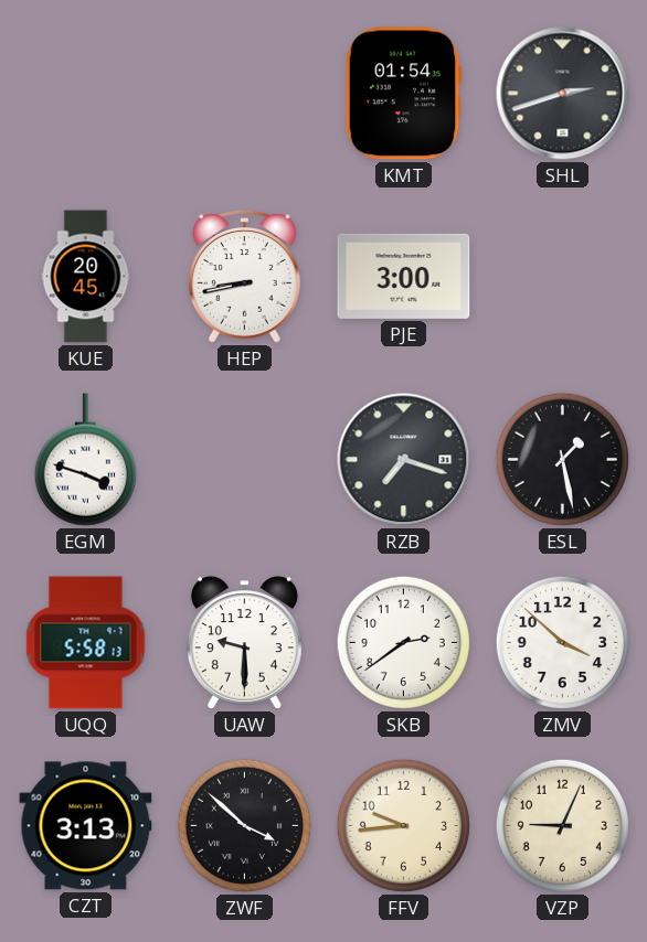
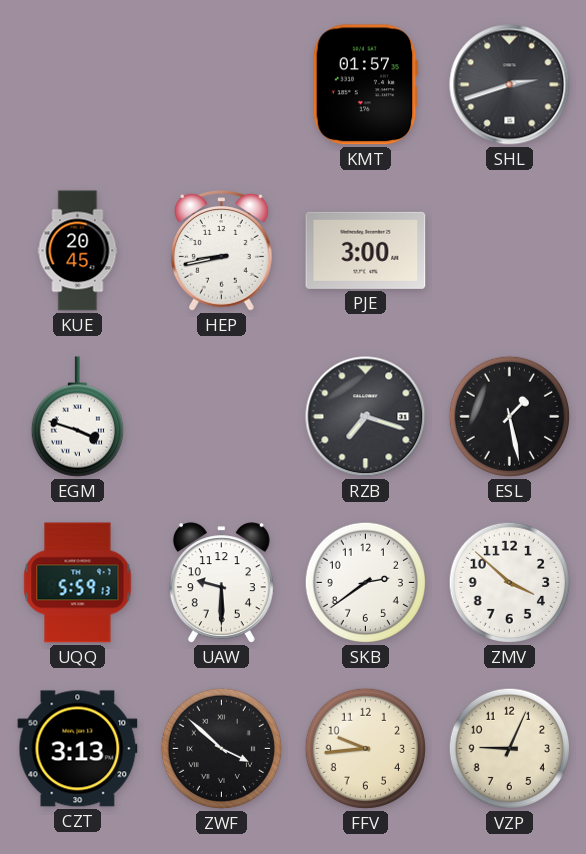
KMT: 01:54 -> 01:57
UQQ: 5:58 -> 5:59
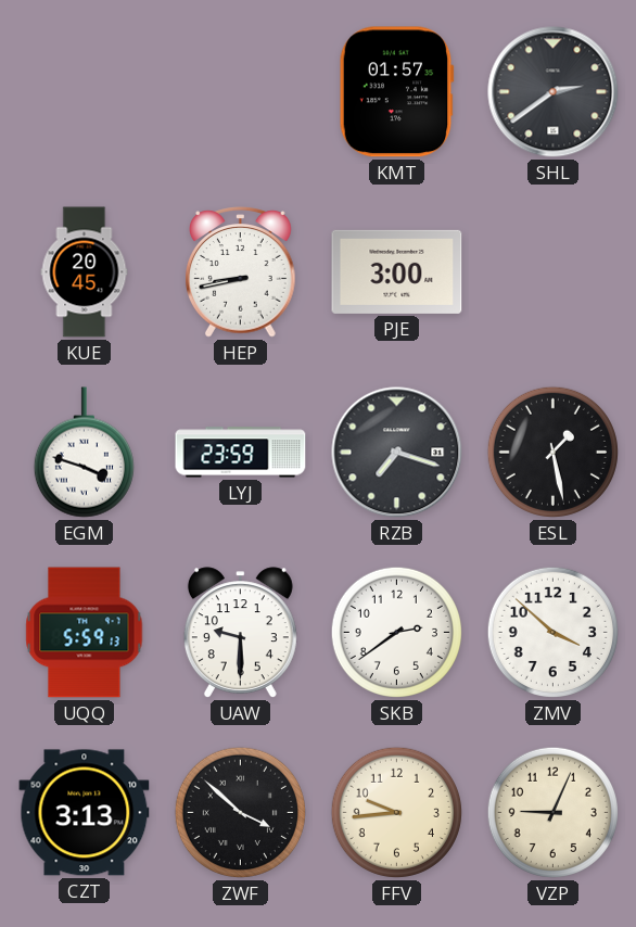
SHL: 2:42 -> 2:39
LYJ: none -> 23:59
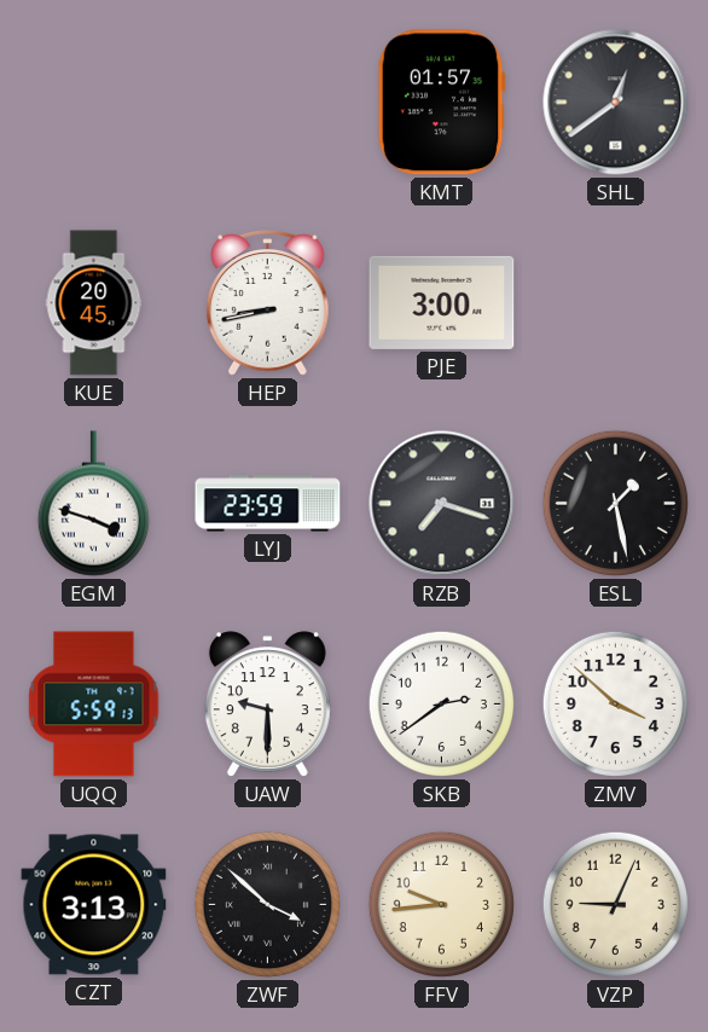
SHL: 2:39 -> 12:39
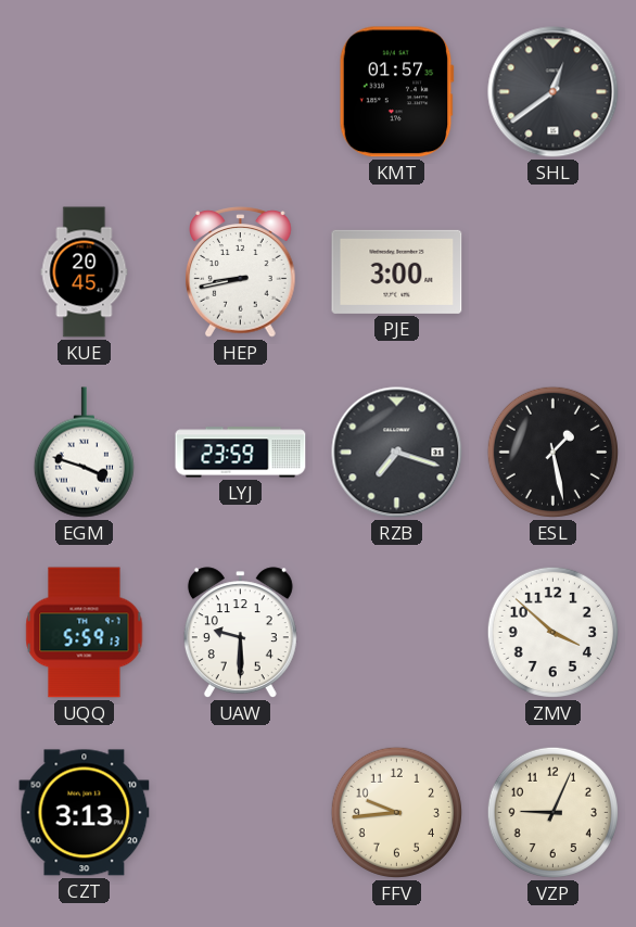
SKB: 2:39 -> none
ZWF: 3:52 -> none
